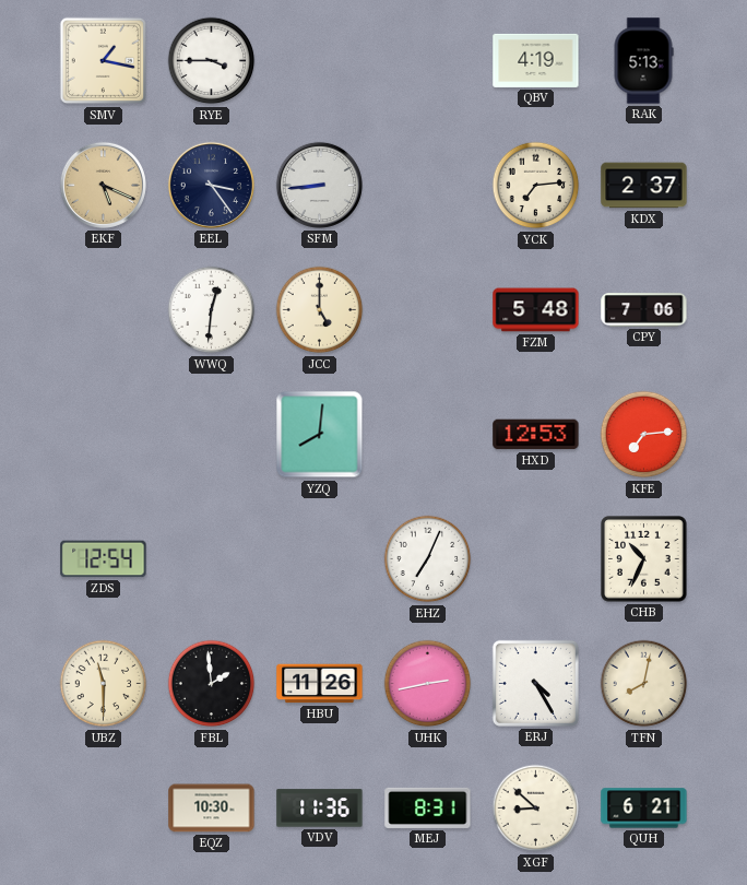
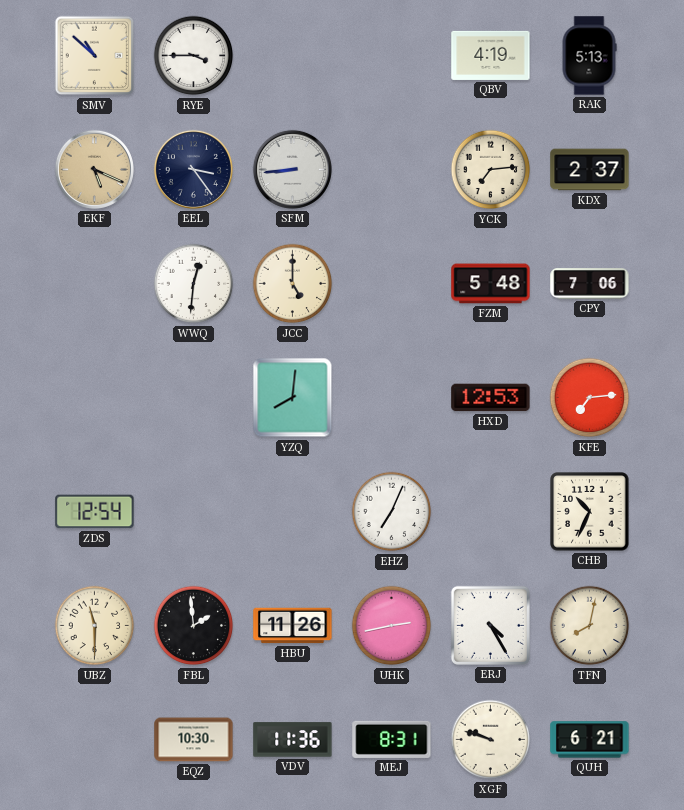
SMV: 1:17 -> 10:52
XGF: 8:52 -> 9:48
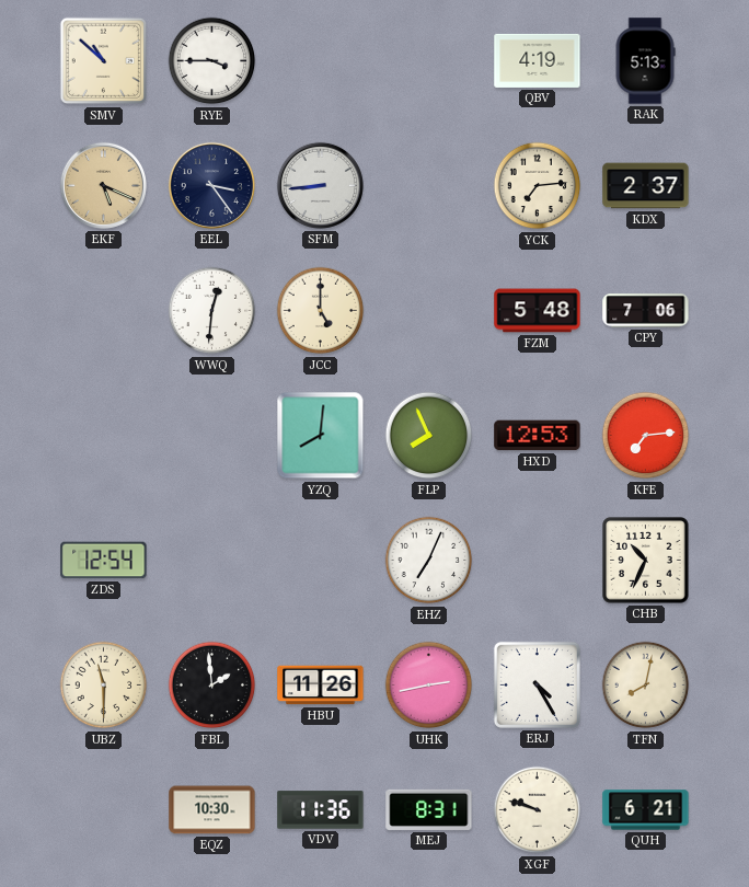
FLP: none -> 7:56
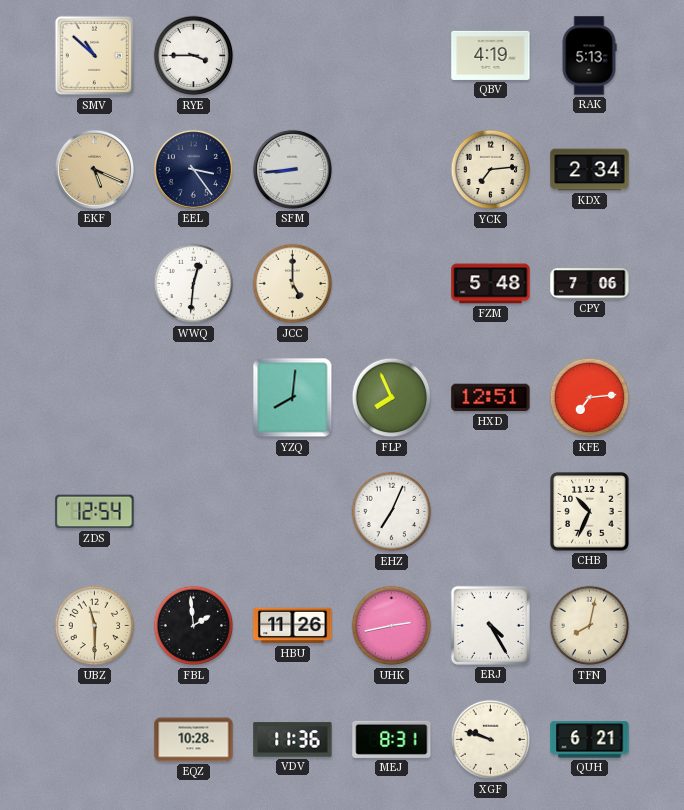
KDX: 2:37 -> 2:34
HXD: 12:53 -> 12:51
EQZ: 10:30 -> 10:28
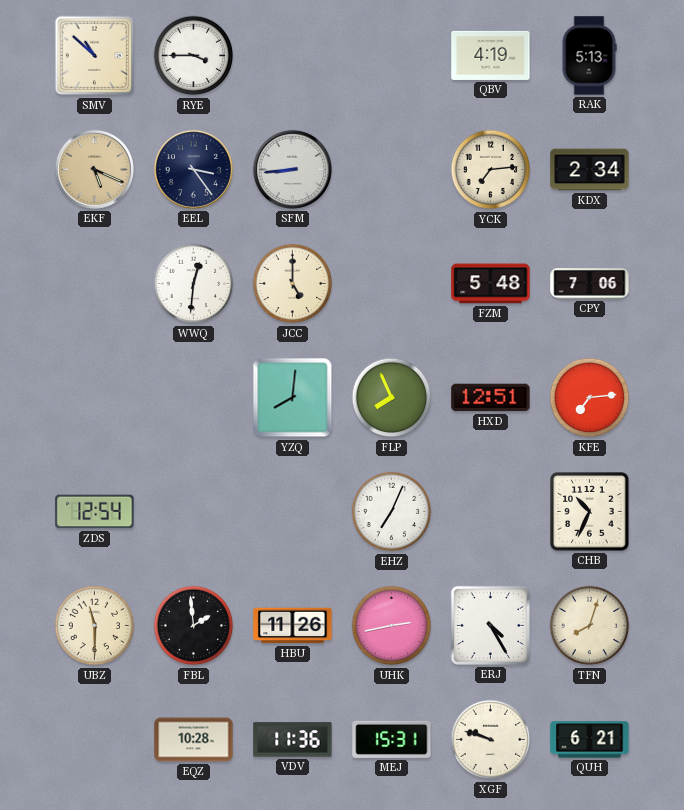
TFN: 8:02 -> 8:03
MEJ: 8:31 -> 15:31
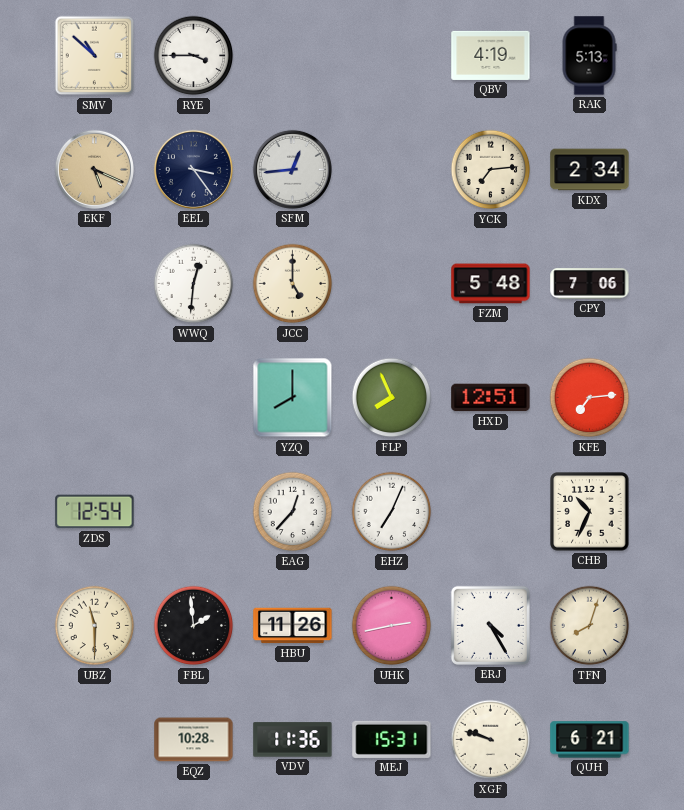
SFM: 8:44 -> 12:44
YZQ: 8:01 -> 8:00
EAG: none -> 12:37
